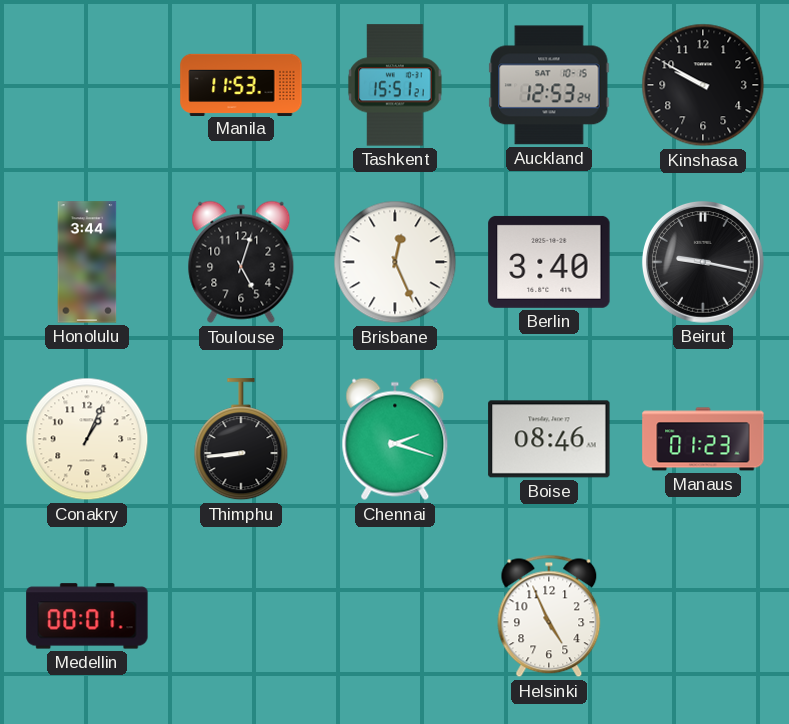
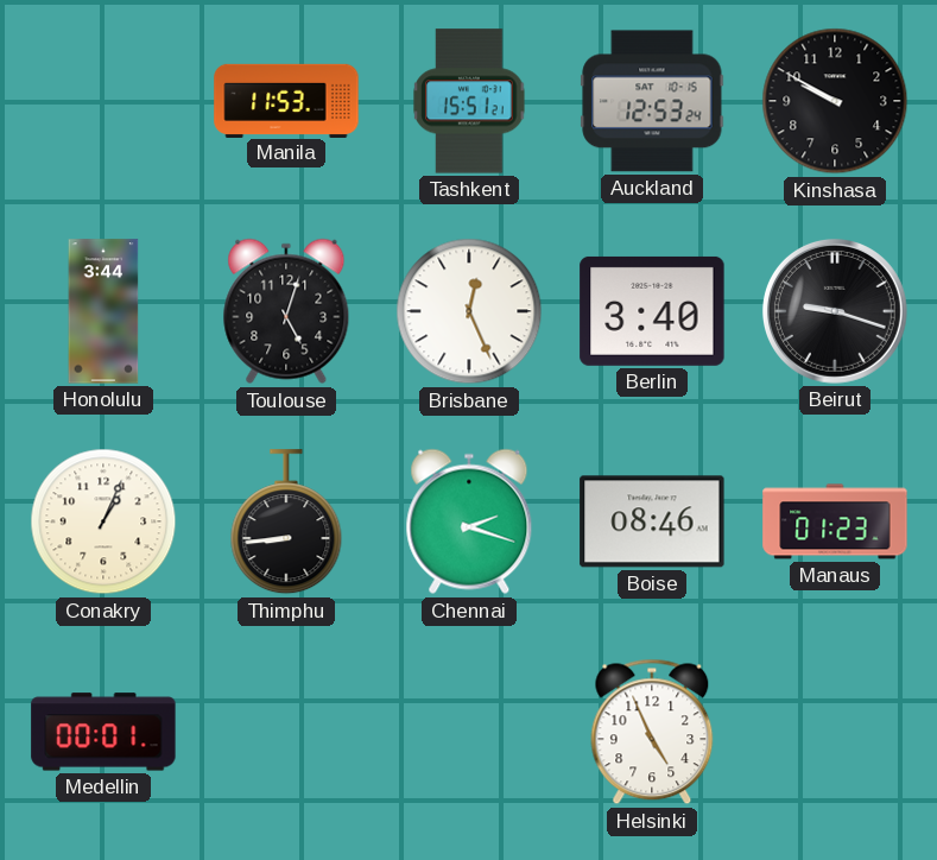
Beirut: 9:17 -> 9:18
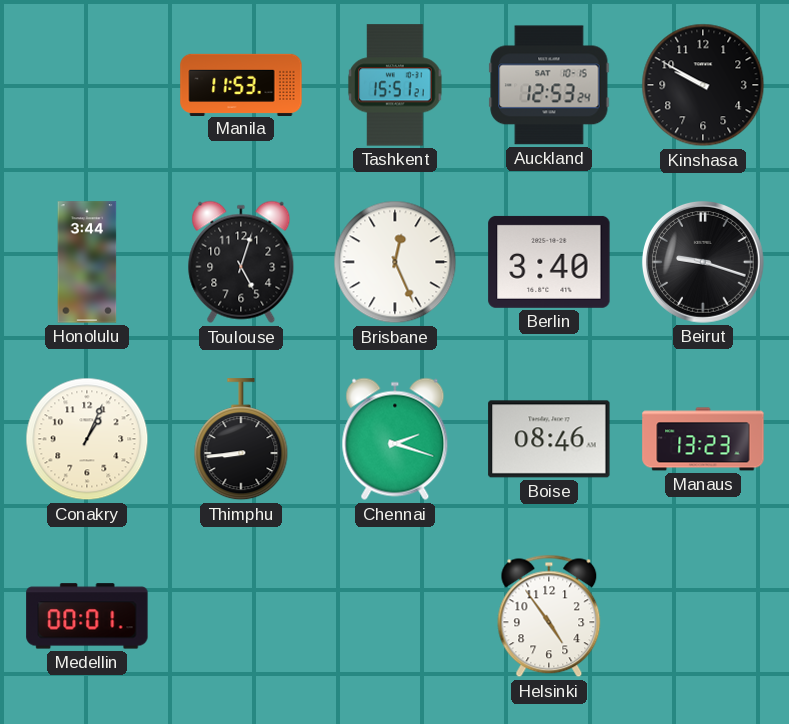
Manaus: 01:23 -> 13:23
Helsinki: 4:56 -> 4:54
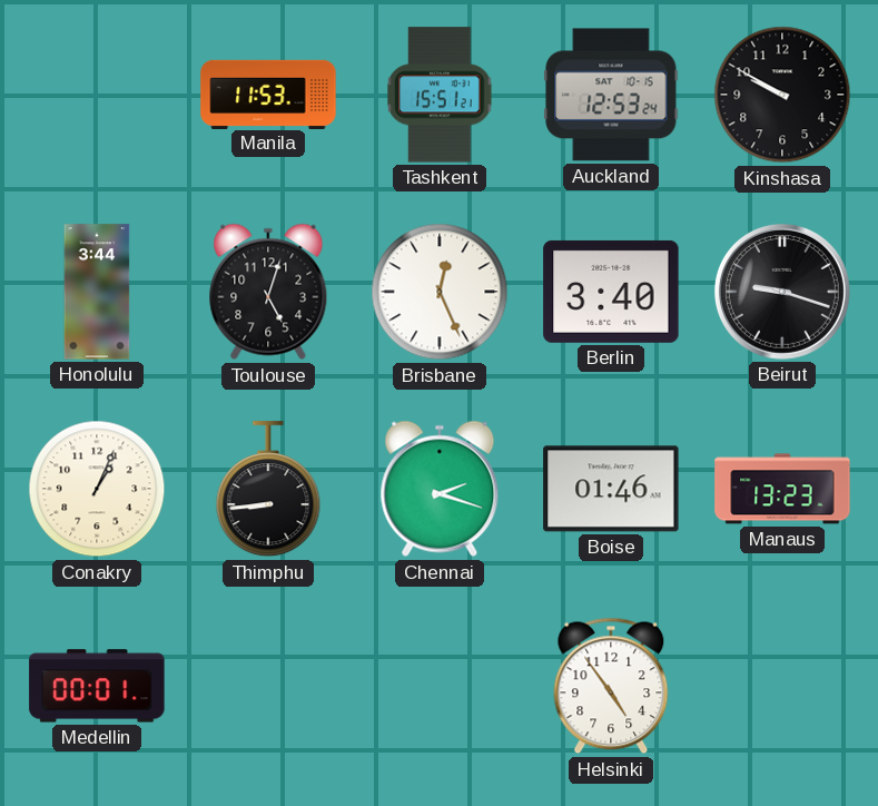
Boise: 08:46 -> 01:46
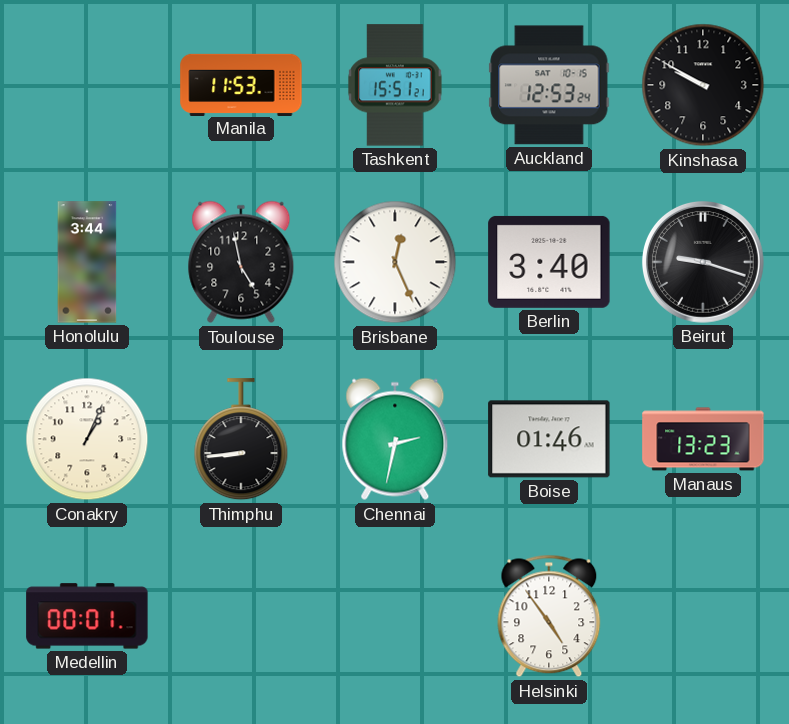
Toulouse: 5:03 -> 4:58
Chennai: 2:18 -> 2:32
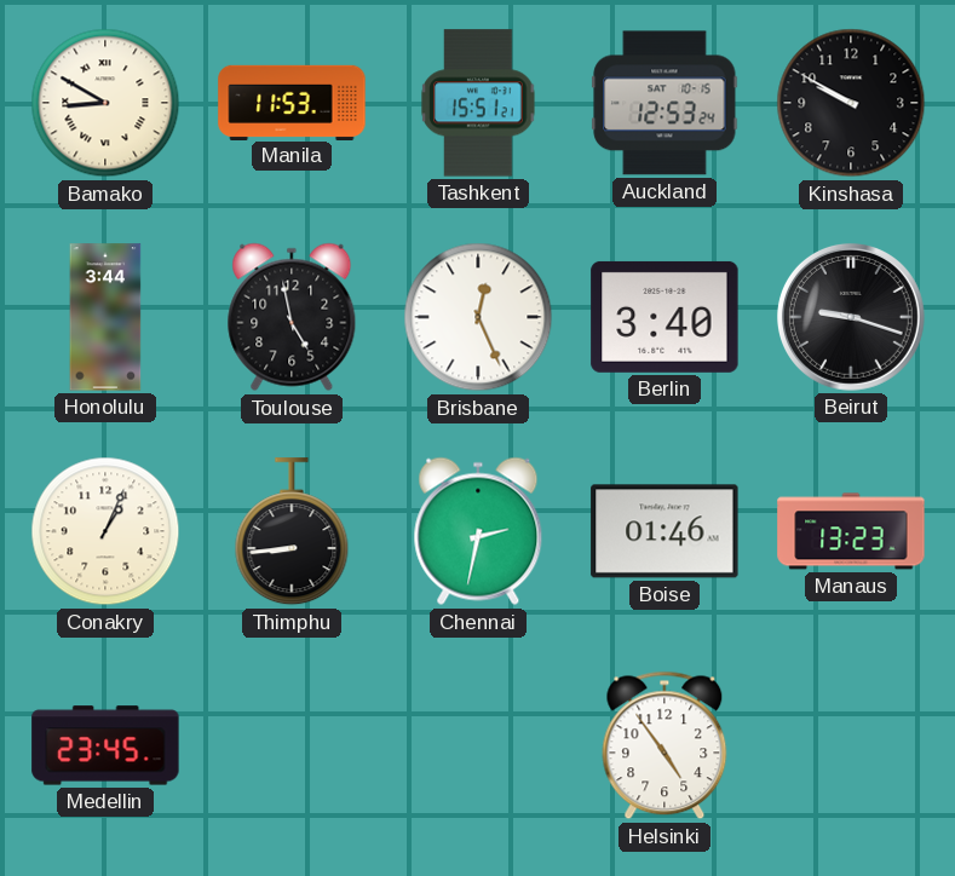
Bamako: none -> 8:50
Medellin: 00:01 -> 23:45
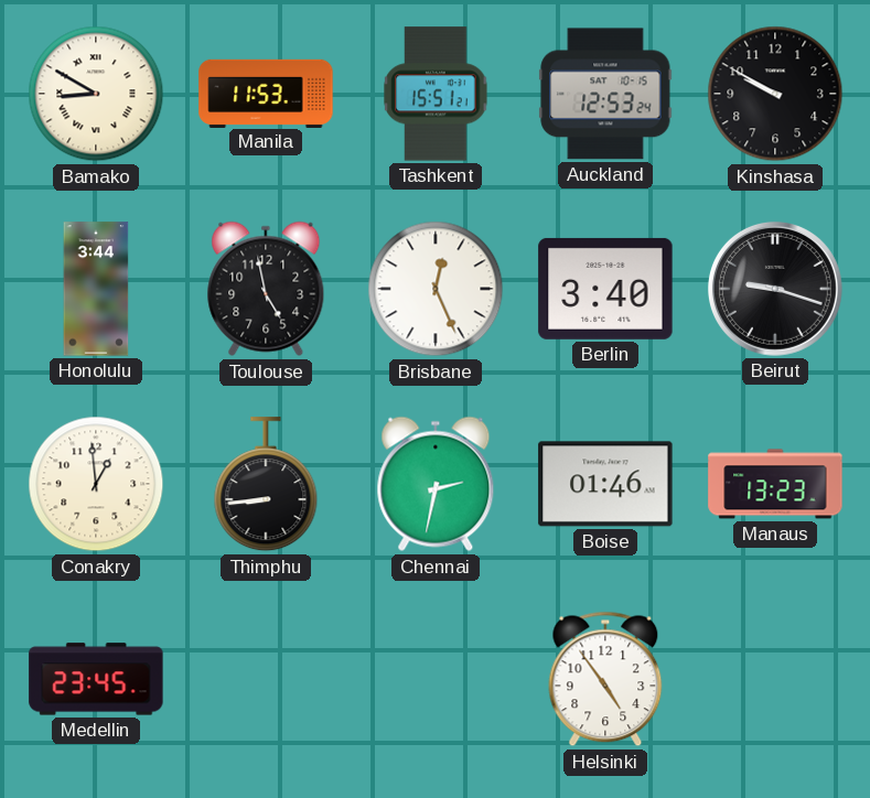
Conakry: 1:04 -> 12:59
